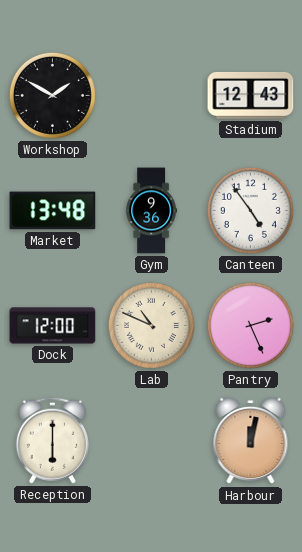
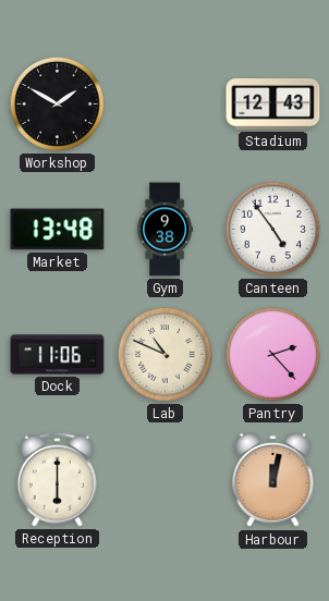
Gym: 9:36 -> 9:38
Dock: 12:00 -> 11:06
Pantry: 2:26 -> 2:23
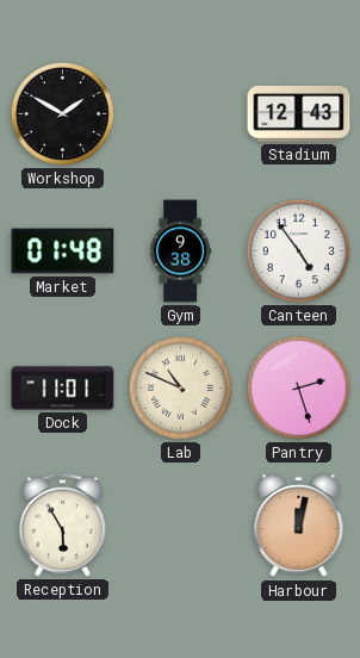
Market: 13:48 -> 01:48
Dock: 11:06 -> 11:01
Pantry: 2:23 -> 2:27
Reception: 6:00 -> 5:55
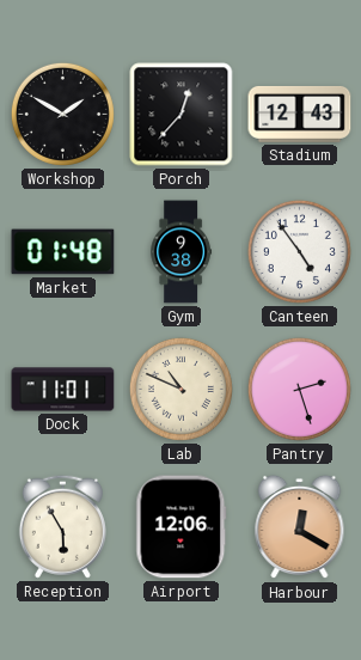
Porch: none -> 12:37
Airport: none -> 12:06
Harbour: 12:02 -> 12:20
